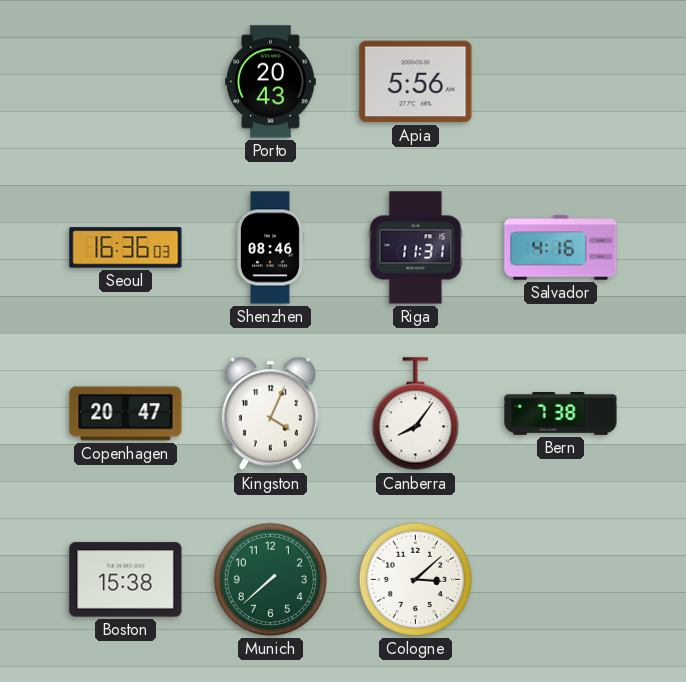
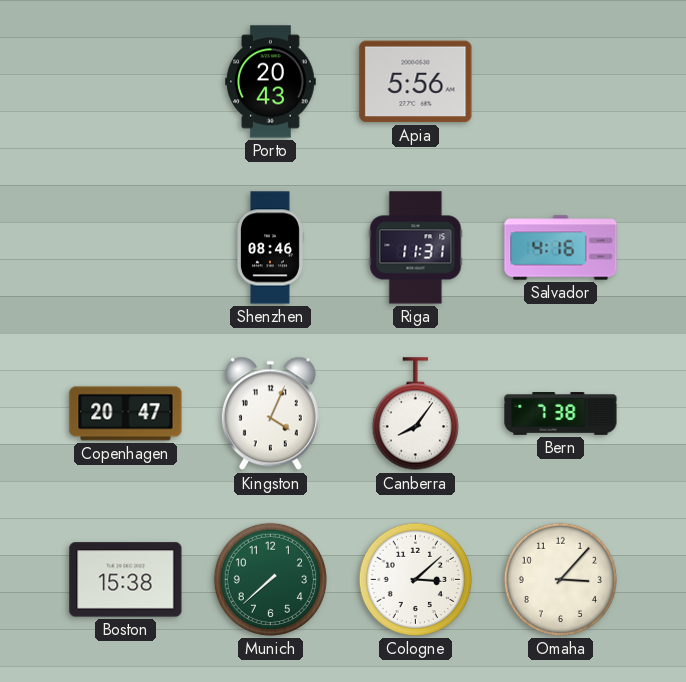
Seoul: 16:36 -> none
Omaha: none -> 3:07
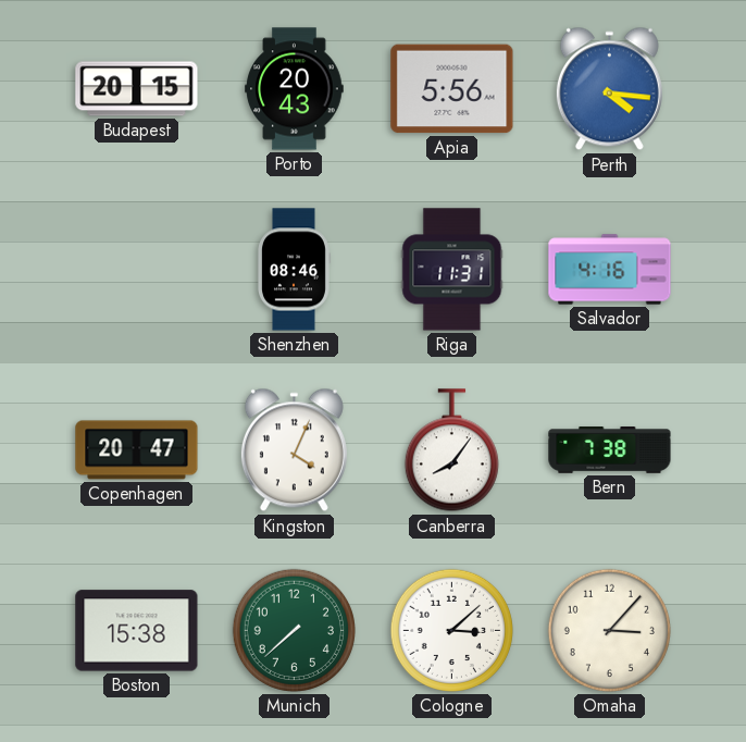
Budapest: none -> 20:15
Perth: none -> 4:16
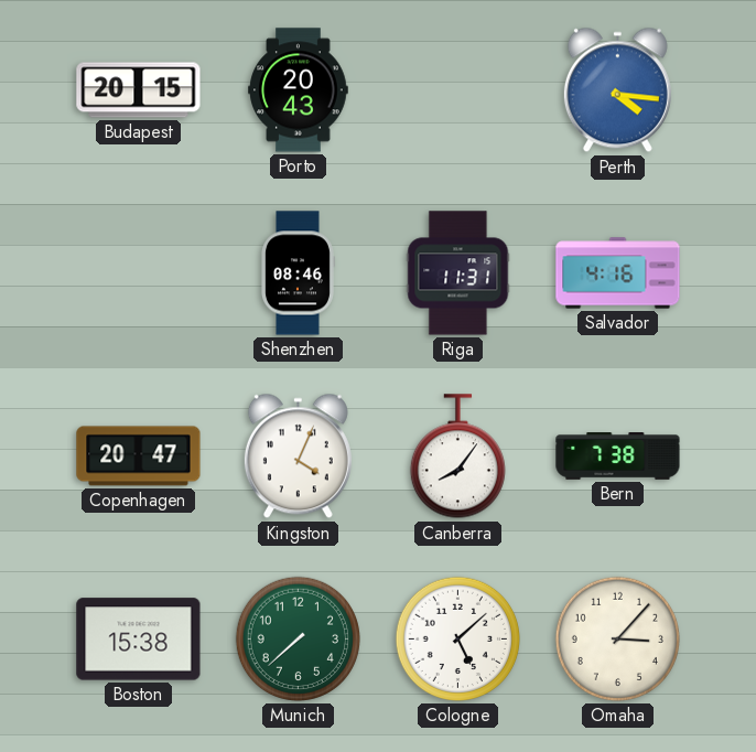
Apia: 5:56 -> none
Cologne: 3:08 -> 5:08
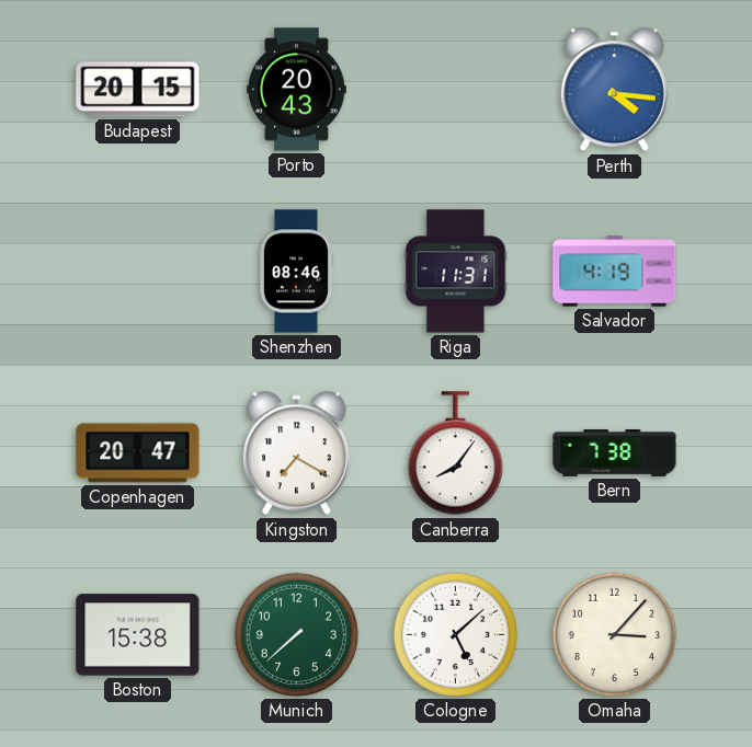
Salvador: 4:16 -> 4:19
Kingston: 4:04 -> 7:20
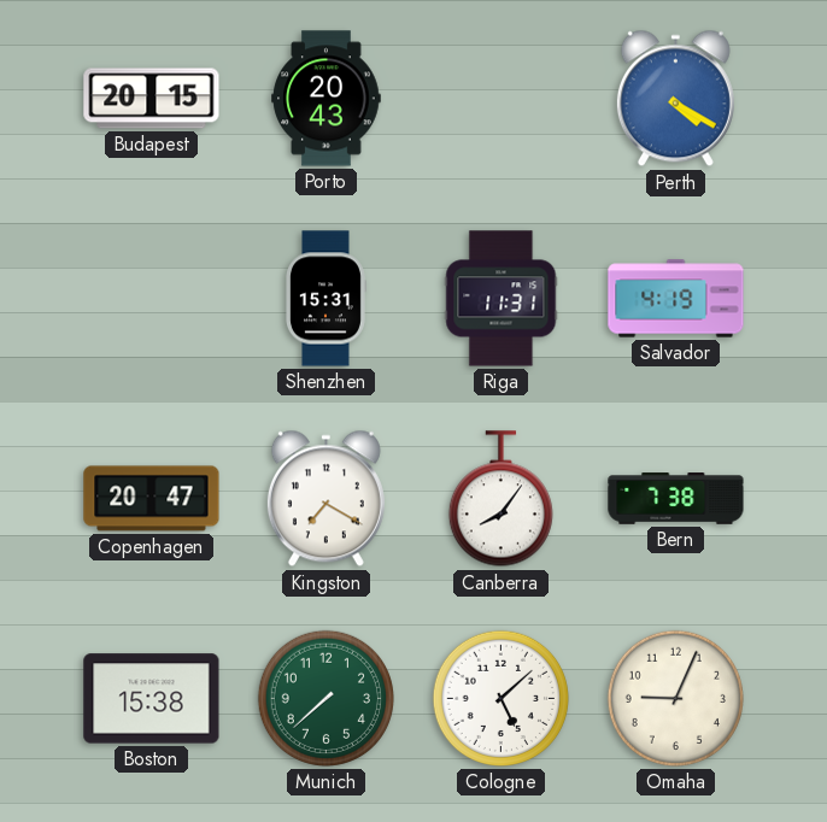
Perth: 4:16 -> 4:20
Shenzhen: 08:46 -> 15:31
Omaha: 3:07 -> 9:04
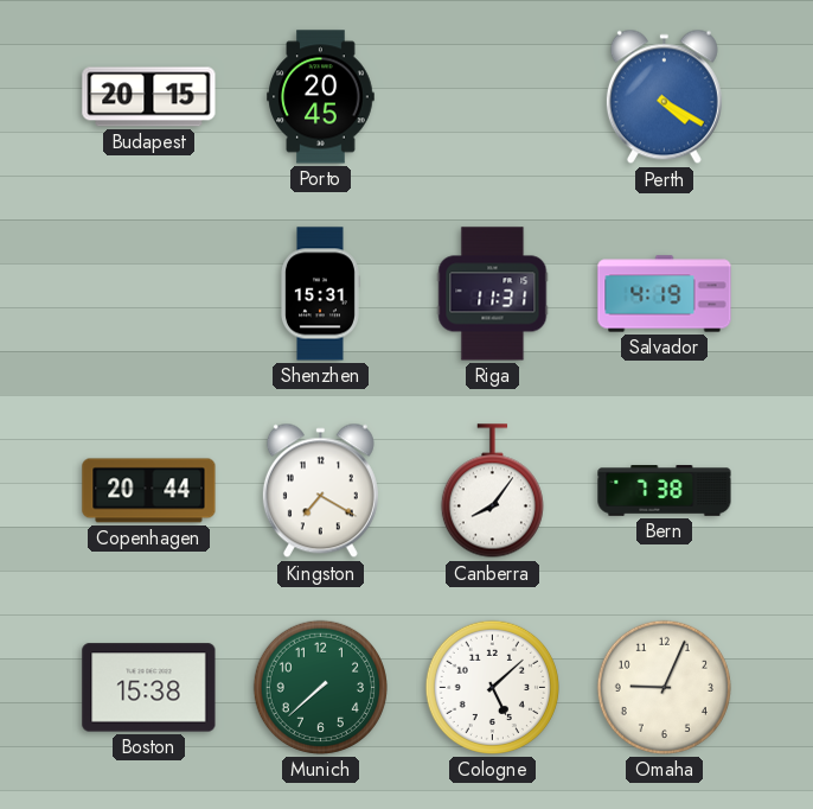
Porto: 20:43 -> 20:45
Copenhagen: 20:47 -> 20:44
